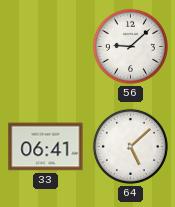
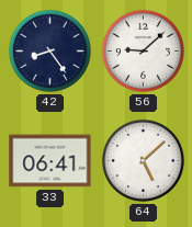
42: none -> 8:24
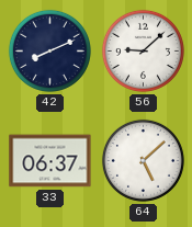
42: 8:24 -> 8:11
33: 06:41 -> 06:37
